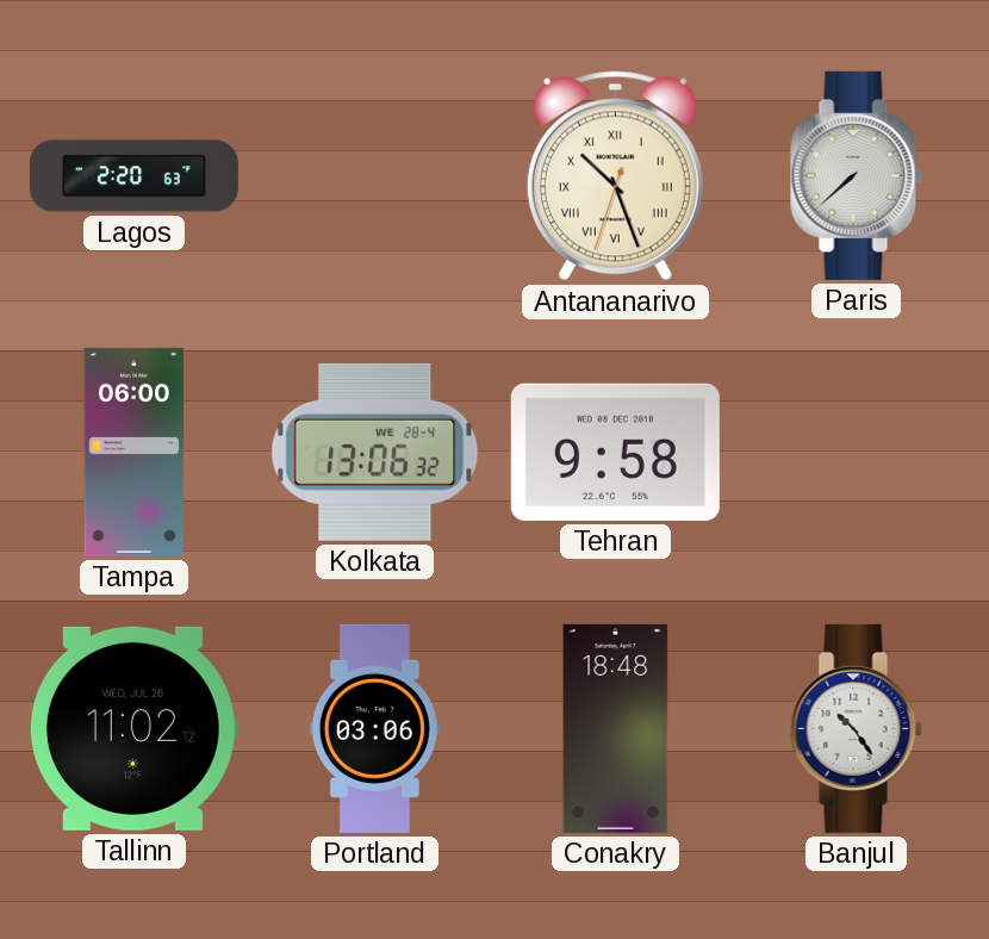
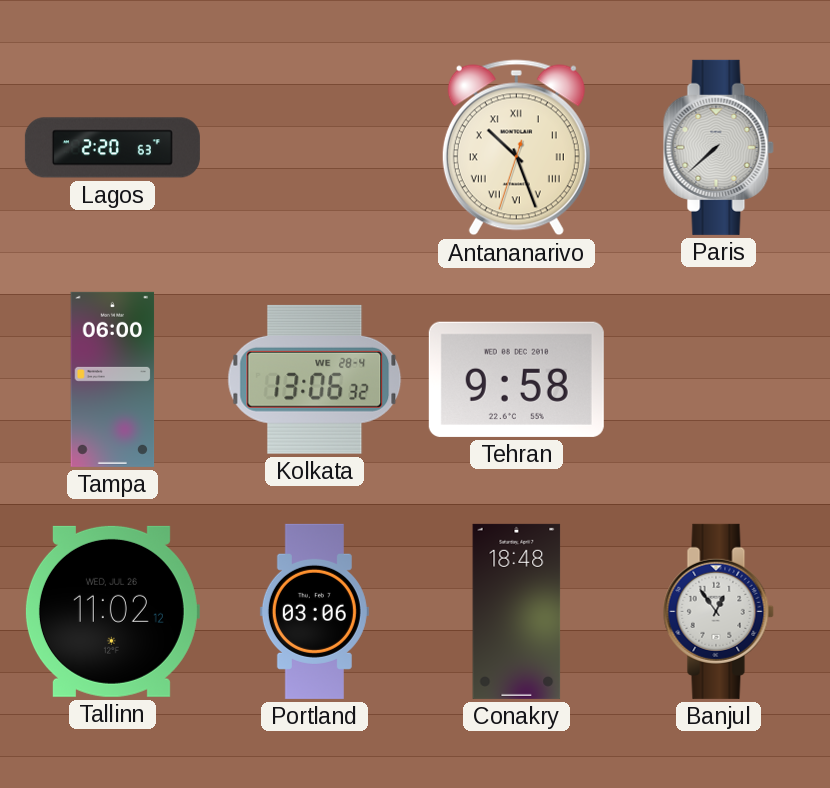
Banjul: 10:24 -> 12:54
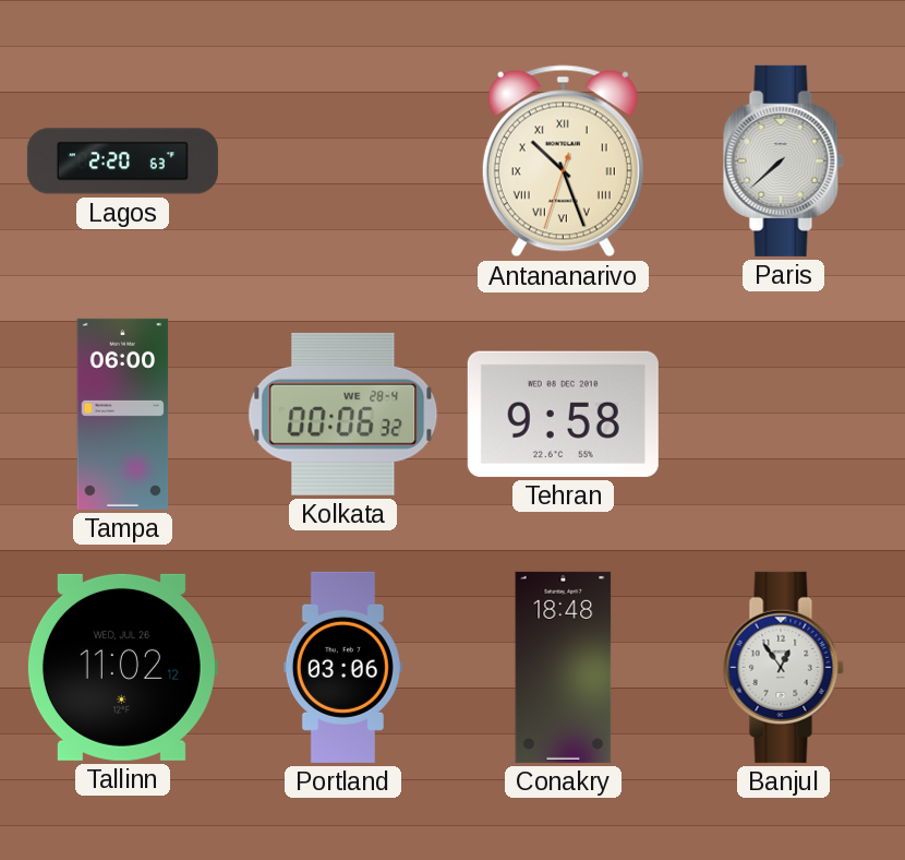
Kolkata: 13:06 -> 00:06
